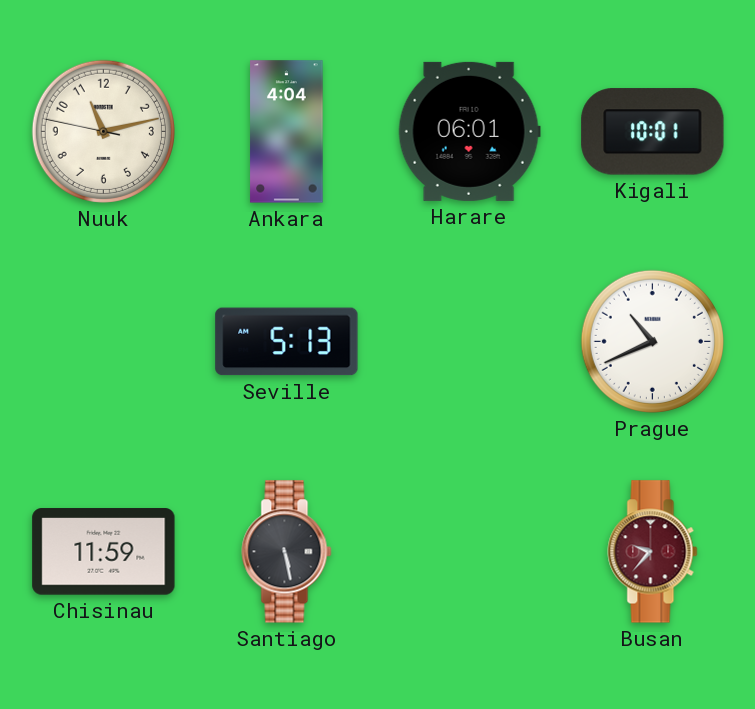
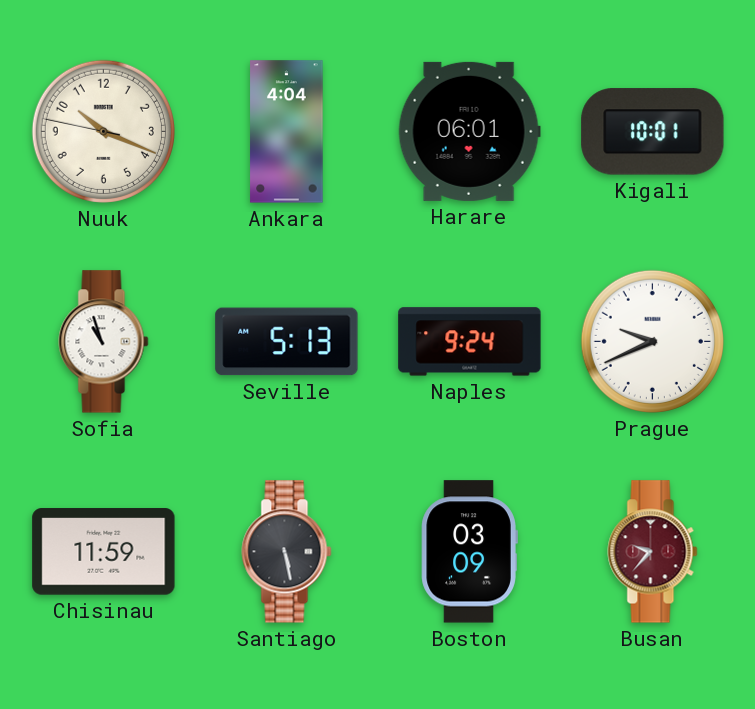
Nuuk: 11:12 -> 10:18
Sofia: none -> 10:57
Naples: none -> 9:24
Prague: 10:41 -> 9:41
Boston: none -> 03:09
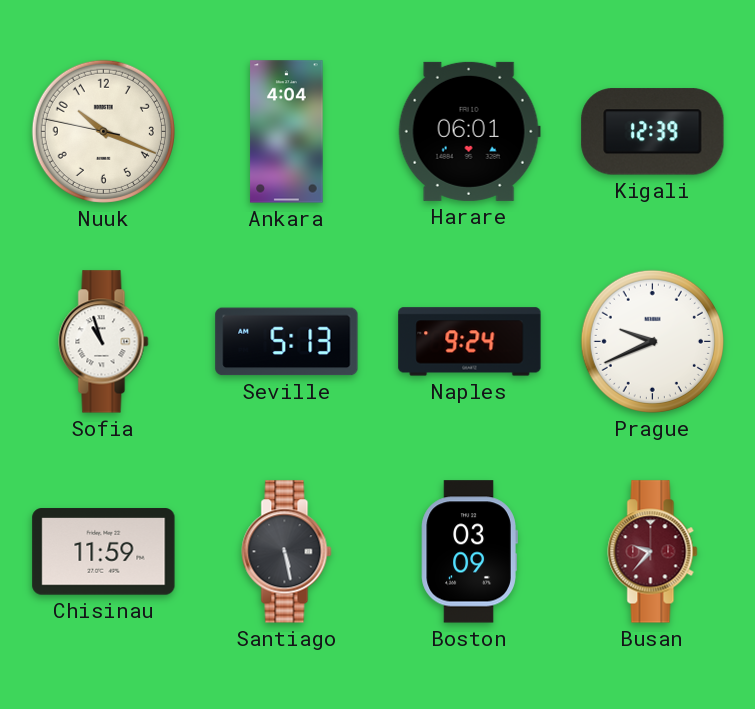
Kigali: 10:01 -> 12:39
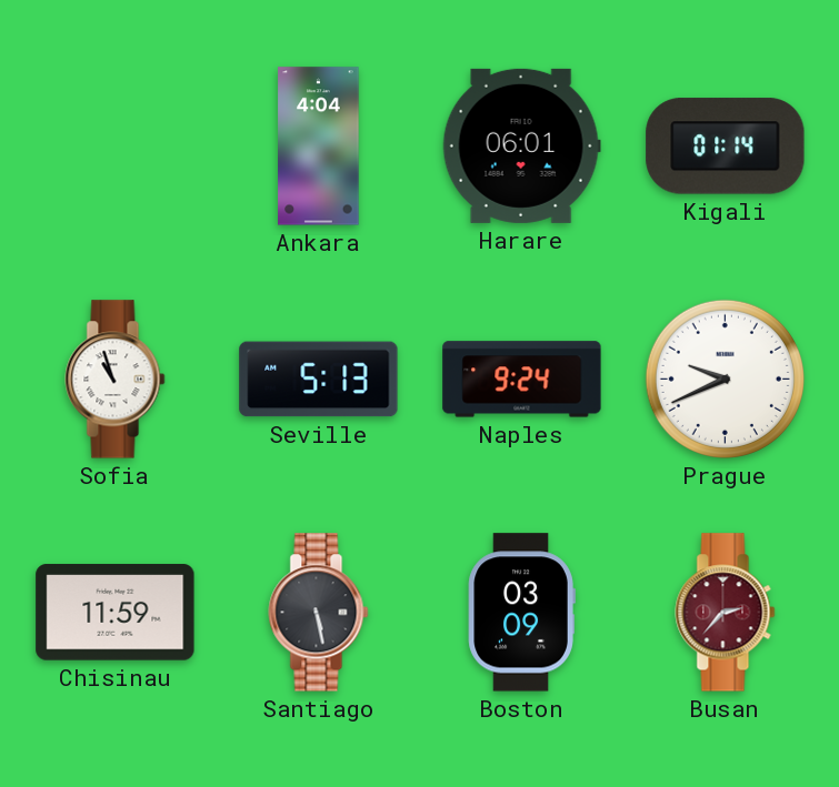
Nuuk: 10:18 -> none
Kigali: 12:39 -> 01:14
Busan: 9:37 -> 2:37
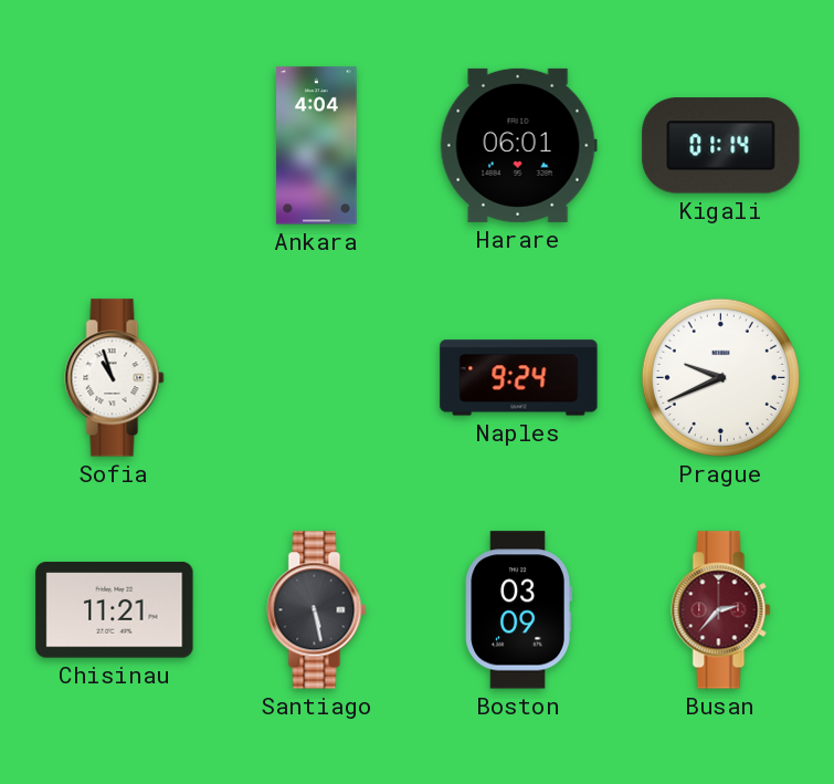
Seville: 5:13 -> none
Chisinau: 11:59 -> 11:21
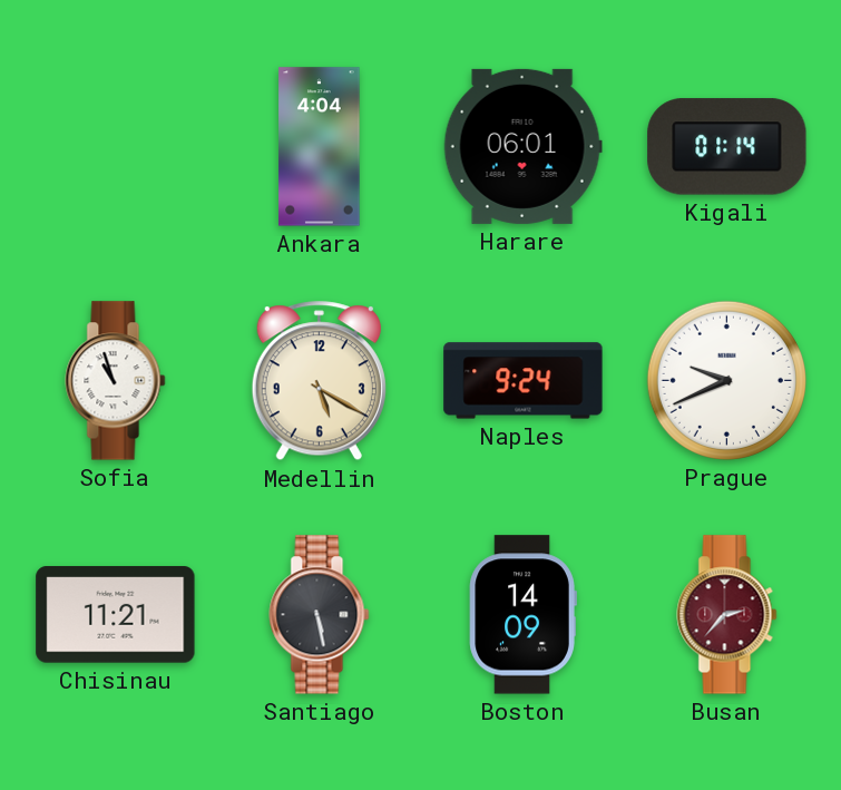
Medellin: none -> 5:20
Boston: 03:09 -> 14:09
